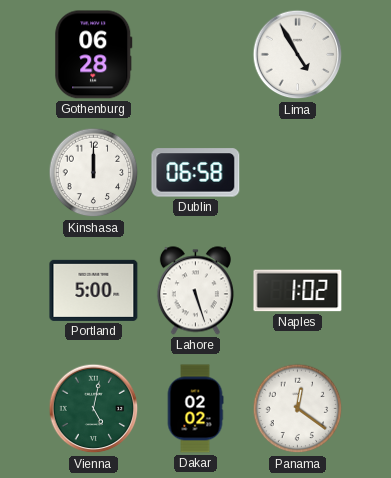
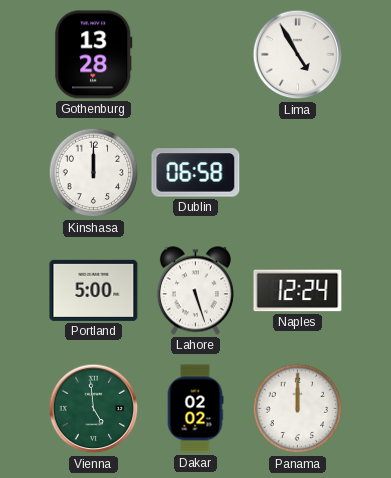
Gothenburg: 06:28 -> 13:28
Naples: 1:02 -> 12:24
Vienna: 5:02 -> 4:59
Panama: 12:21 -> 12:00
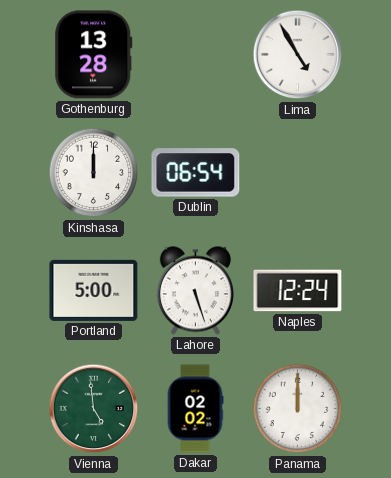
Dublin: 06:58 -> 06:54
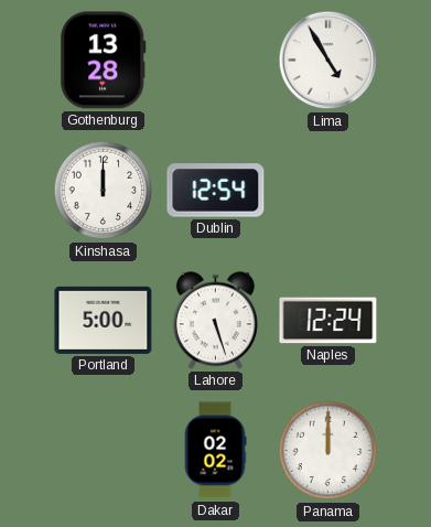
Dublin: 06:54 -> 12:54
Vienna: 4:59 -> none
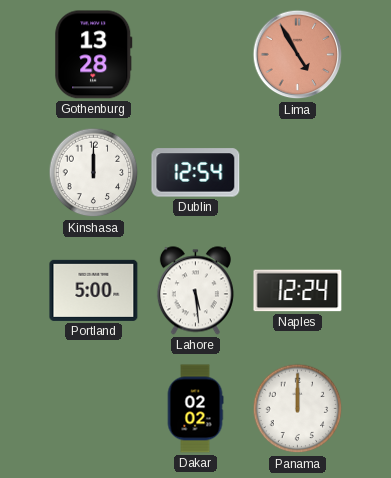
Lima dial: white -> salmon
Lahore: 5:27 -> 5:29
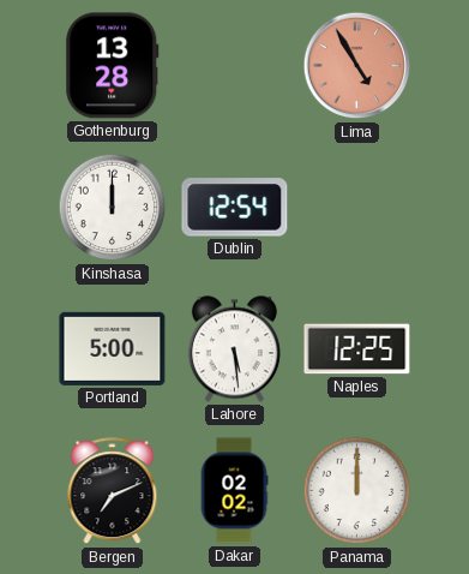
Naples: 12:24 -> 12:25
Bergen: none -> 7:11
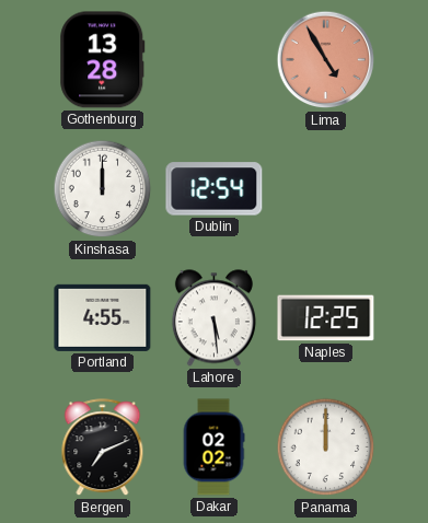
Portland: 5:00 -> 4:55
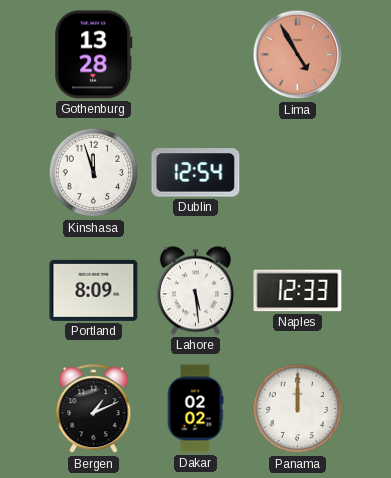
Kinshasa: 12:00 -> 11:57
Portland: 4:55 -> 8:09
Naples: 12:25 -> 12:33
Bergen: 7:11 -> 1:11
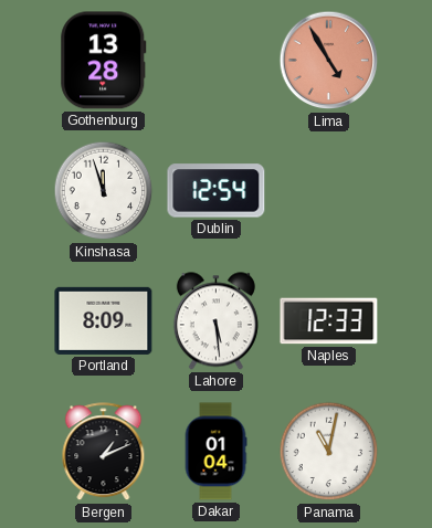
Dakar: 02:02 -> 01:04
Panama: 12:00 -> 11:02
